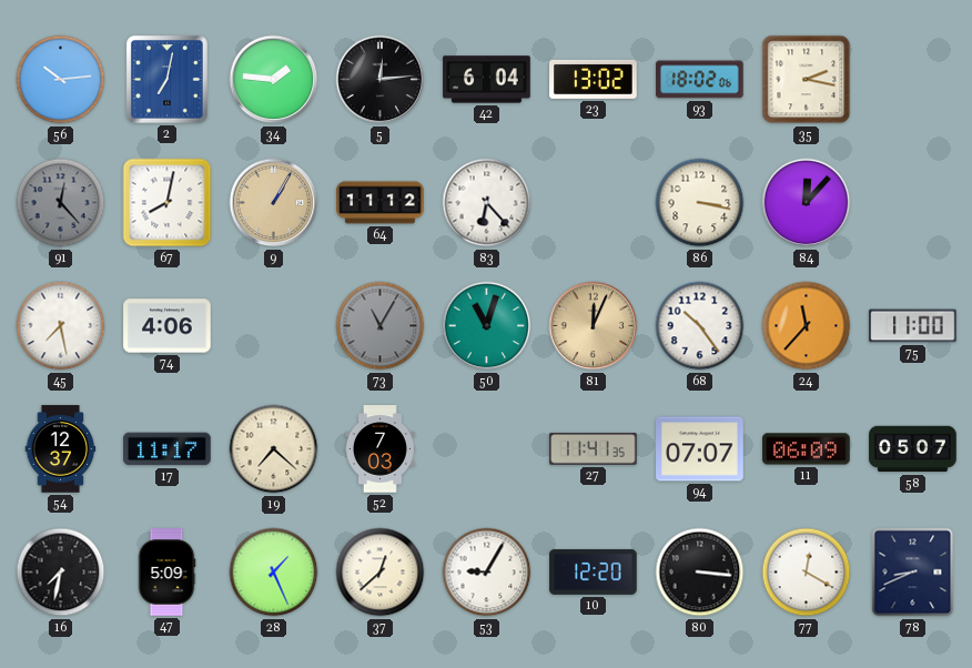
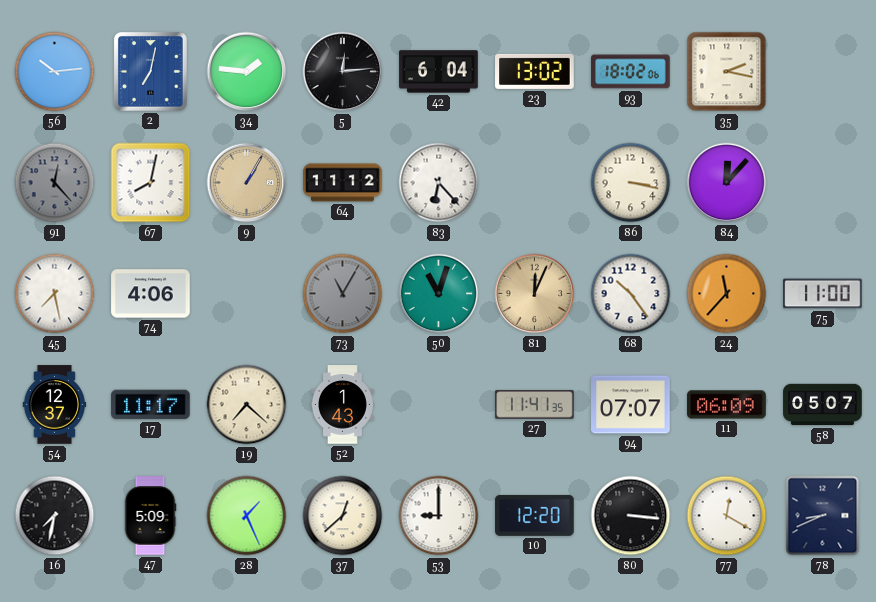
52: 7:03 -> 1:43
53: 9:05 -> 9:00
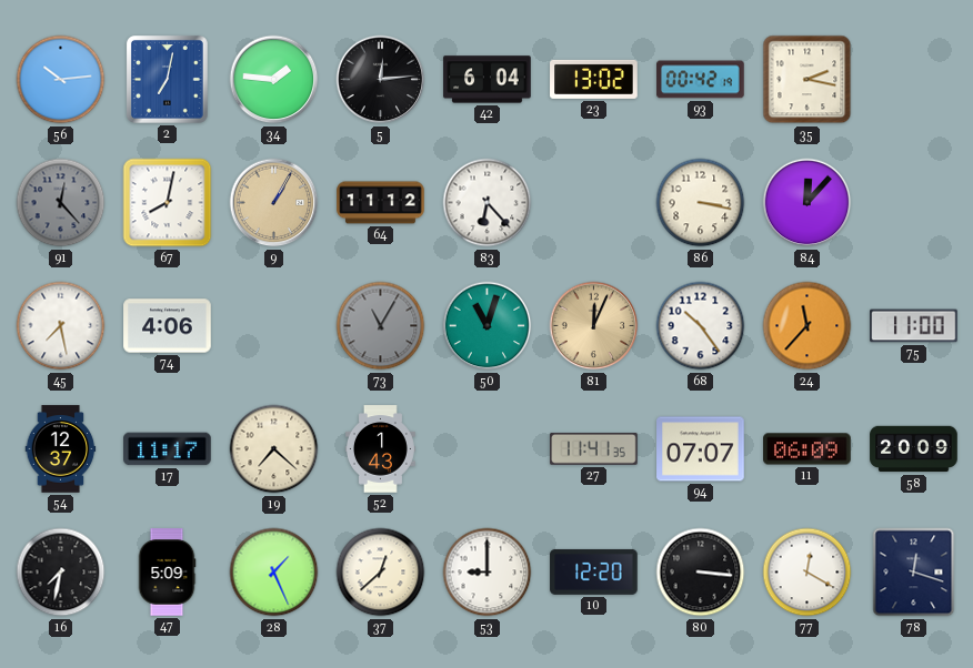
93: 18:02 -> 00:42
58: 05:07 -> 20:09
78: 8:41 -> 12:18
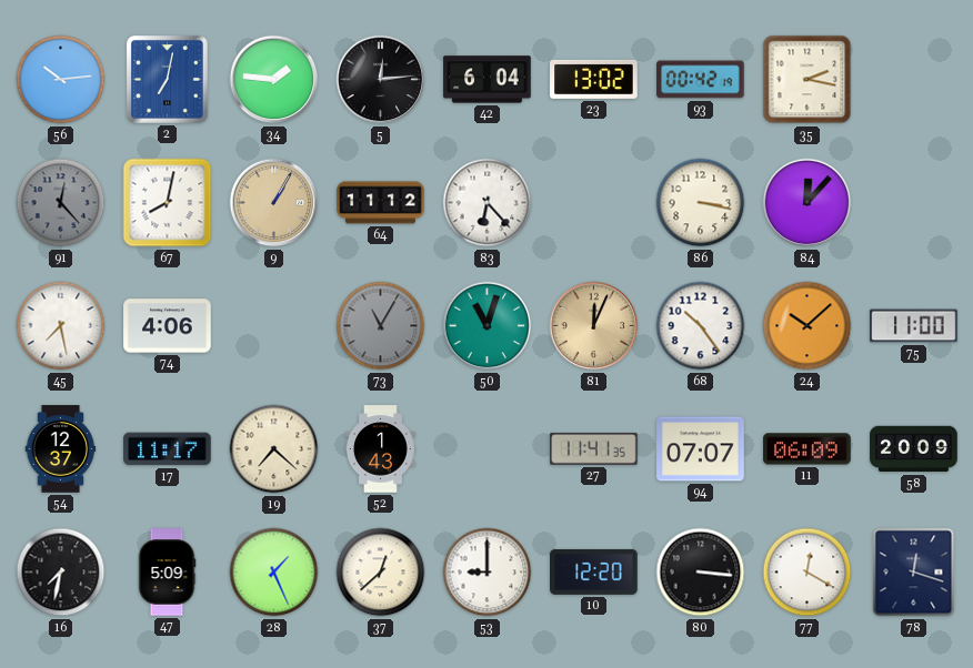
24: 11:37 -> 10:08
